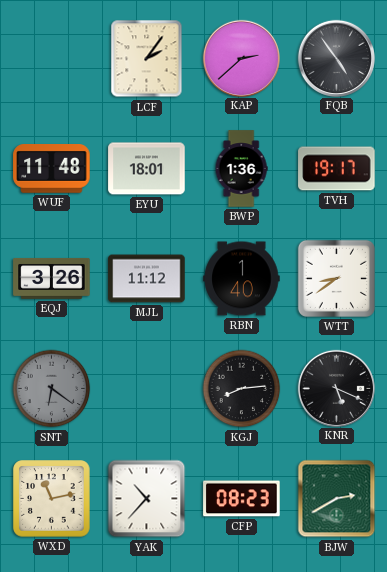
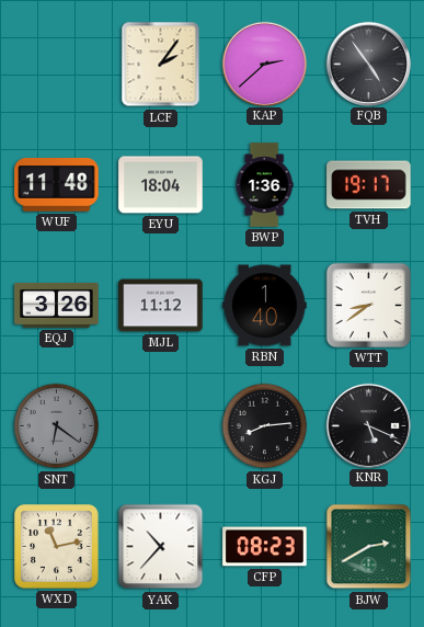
EYU: 18:01 -> 18:04
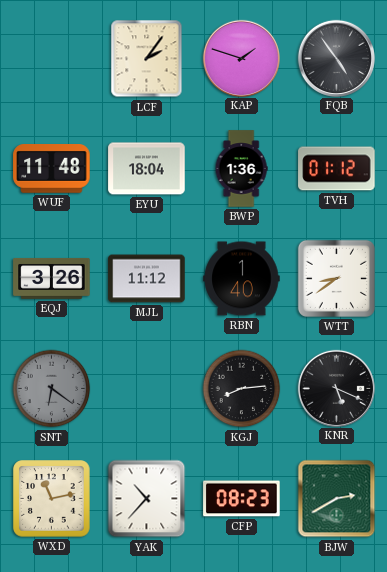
KAP: 2:38 -> 1:48
TVH: 19:17 -> 01:12
